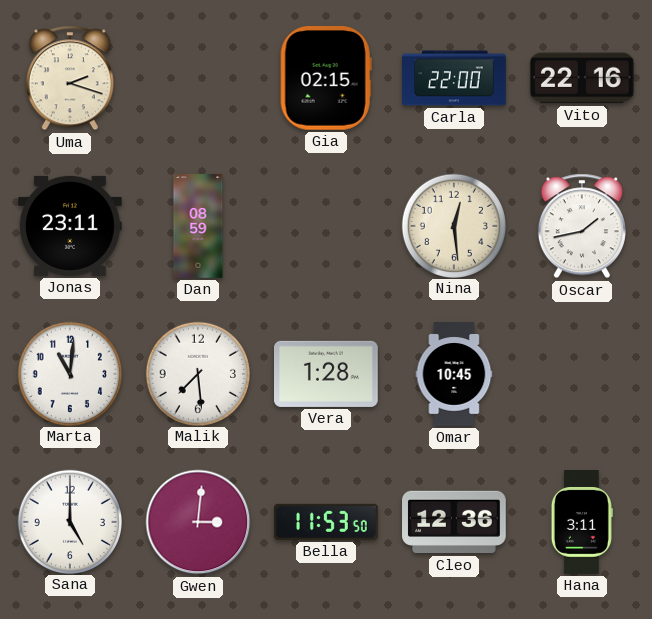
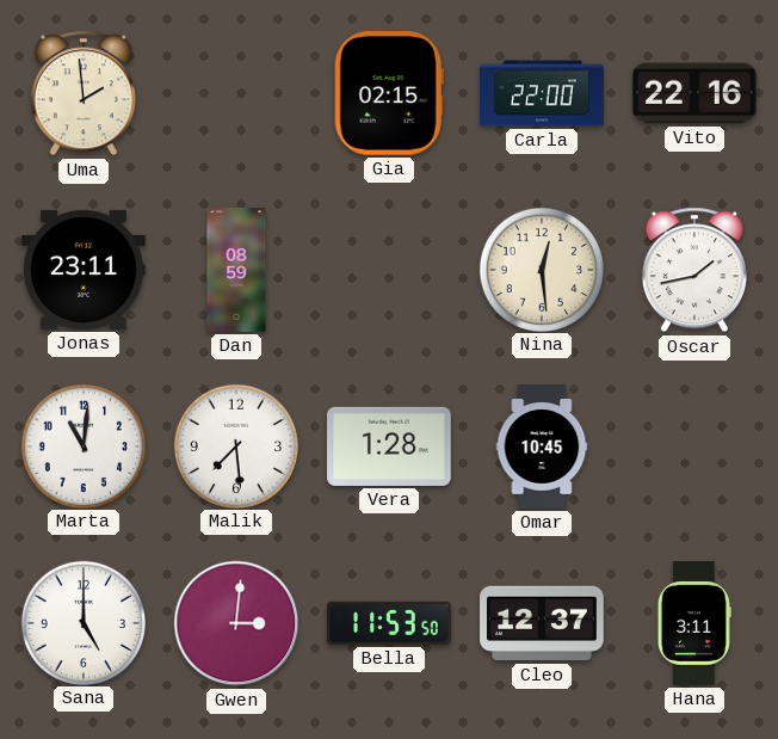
Uma: 2:18 -> 1:59
Cleo: 12:36 -> 12:37
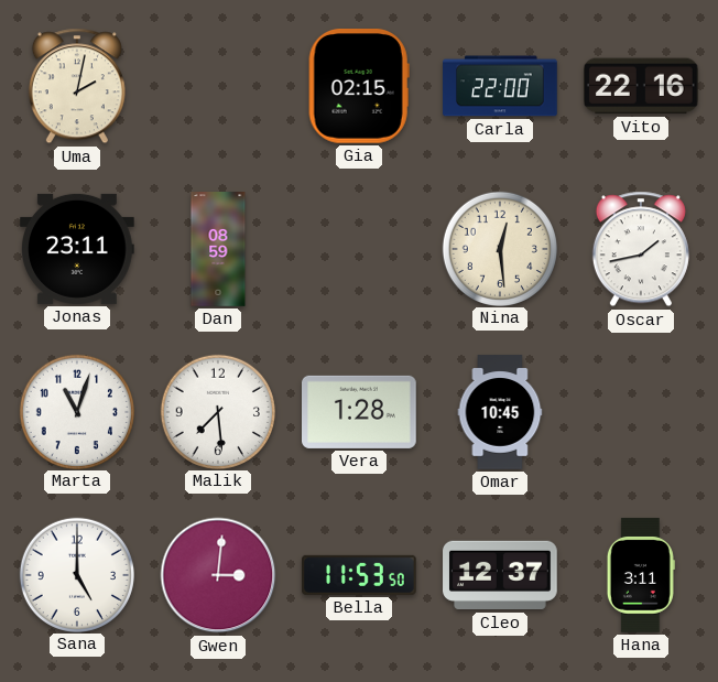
Uma: 1:59 -> 2:02
Marta: 11:01 -> 11:03
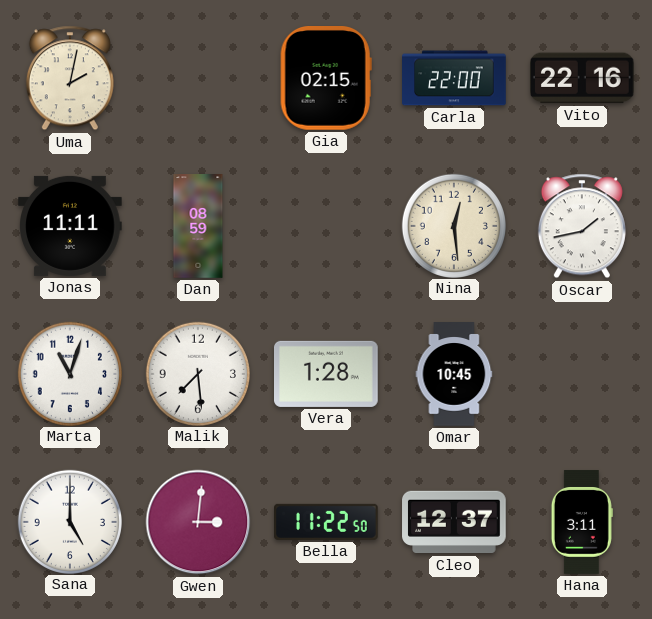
Jonas: 23:11 -> 11:11
Bella: 11:53 -> 11:22
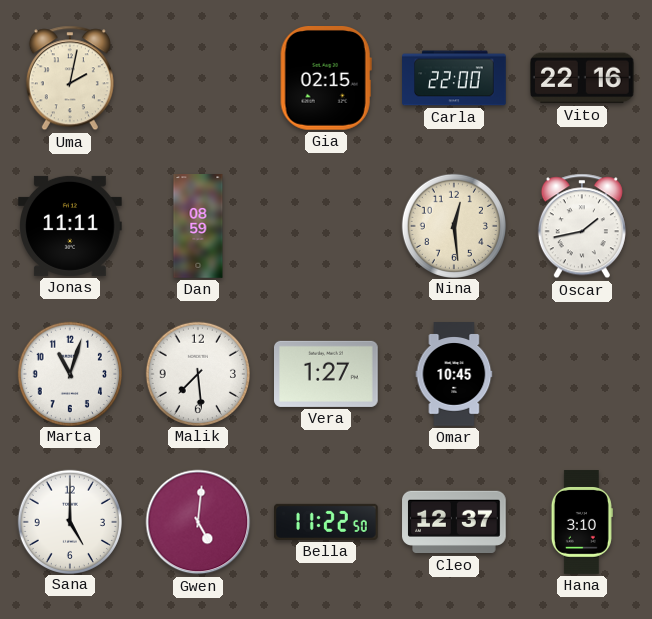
Vera: 1:28 -> 1:27
Gwen: 3:01 -> 5:01
Hana: 3:11 -> 3:10
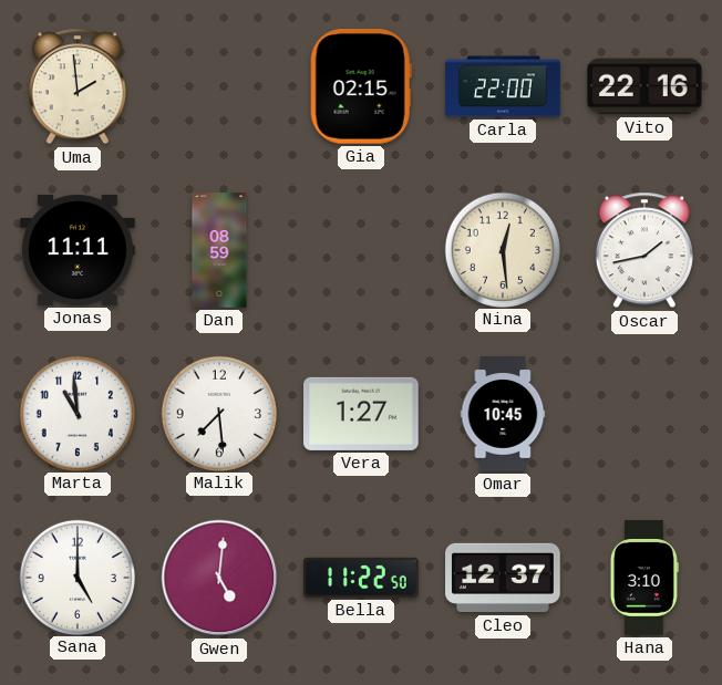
Uma: 2:02 -> 1:59
Marta: 11:03 -> 10:59
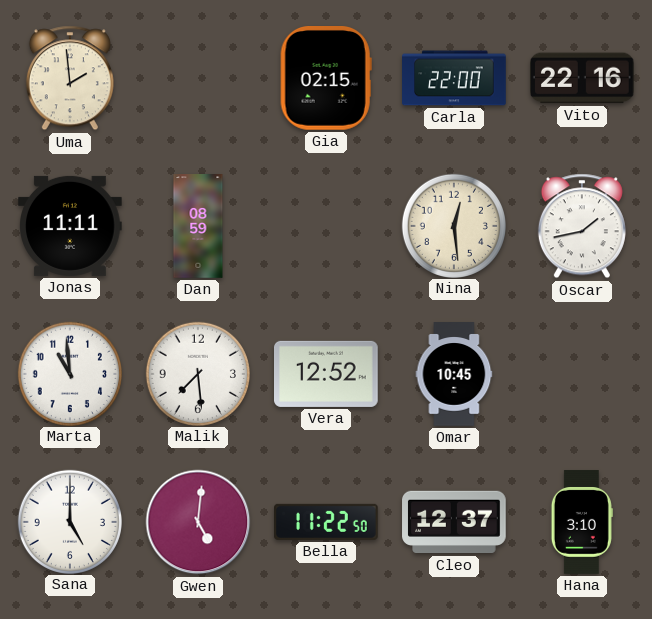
Vera: 1:27 -> 12:52
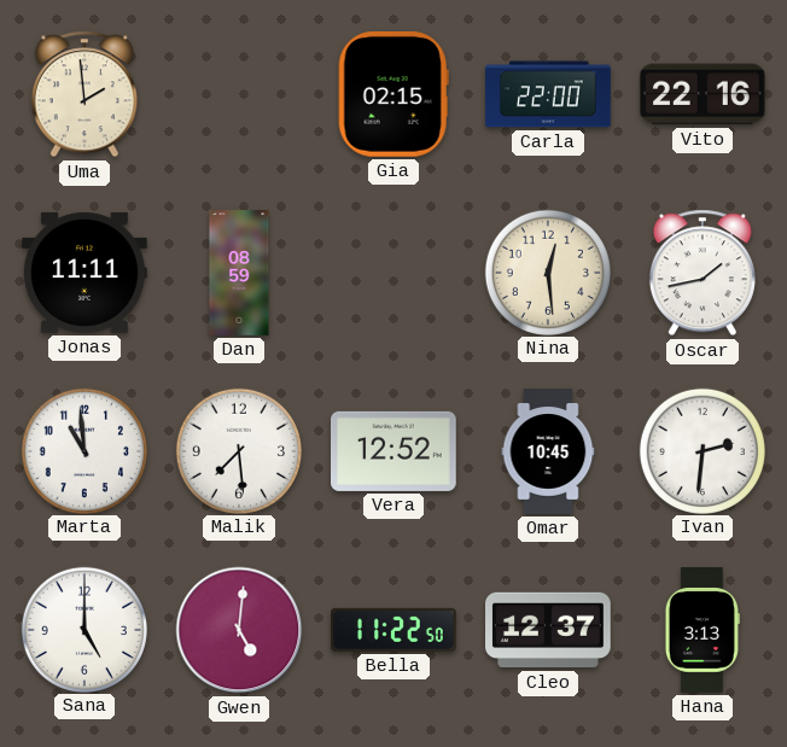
Ivan: none -> 2:31
Hana: 3:10 -> 3:13
